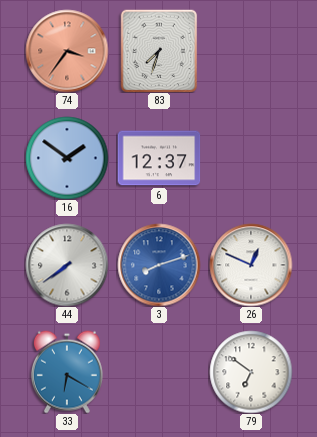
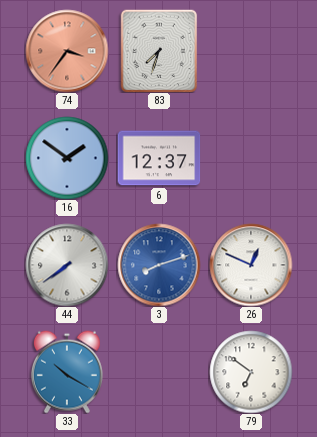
33: 6:20 -> 10:20
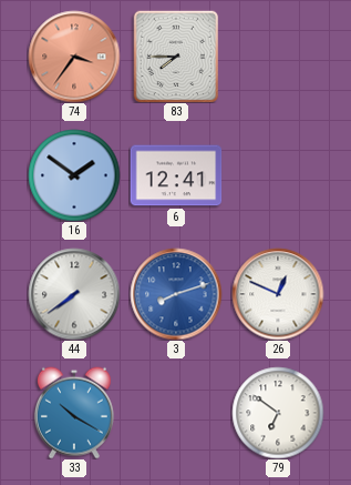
83: 7:33 -> 7:45
6: 12:37 -> 12:41
